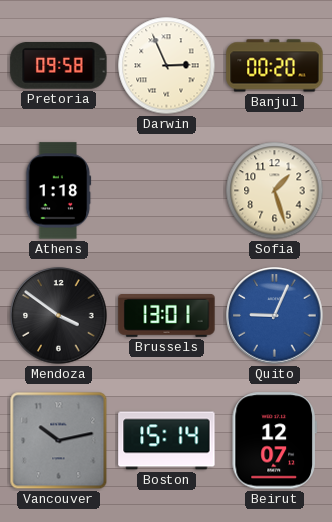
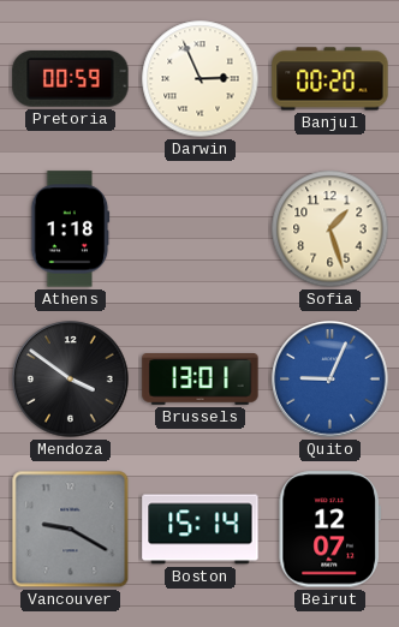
Pretoria: 09:58 -> 00:59
Vancouver: 10:13 -> 9:20
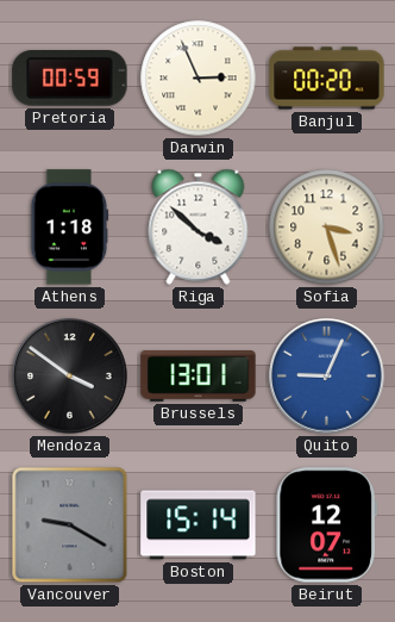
Riga: none -> 3:52
Sofia: 1:27 -> 3:27
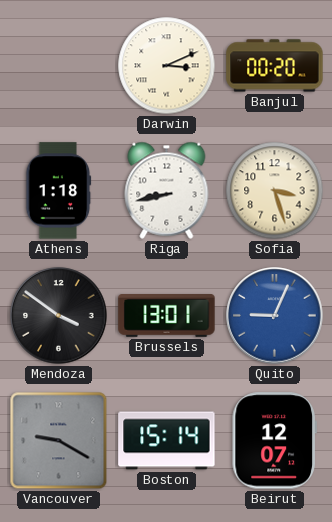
Pretoria: 00:59 -> none
Darwin: 2:56 -> 3:11
Riga: 3:52 -> 8:43
